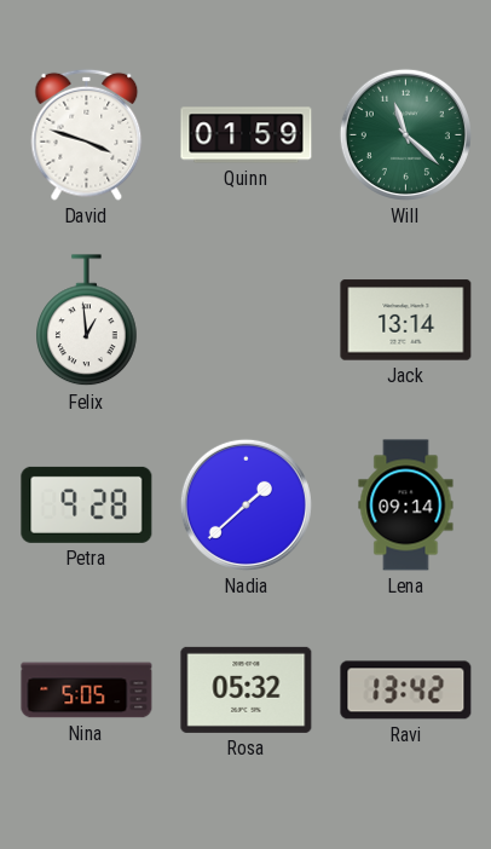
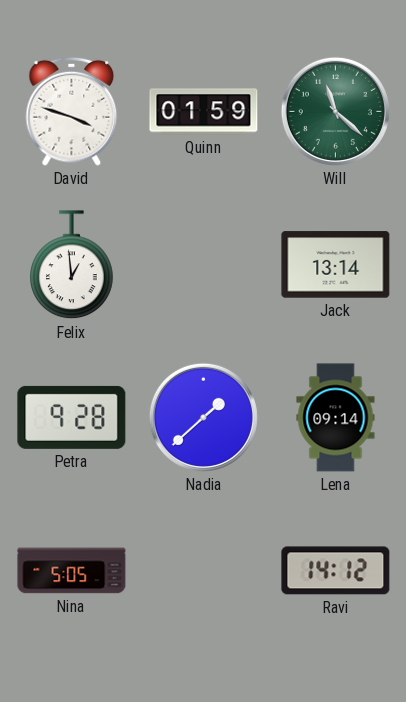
Rosa: 05:32 -> none
Ravi: 13:42 -> 14:12
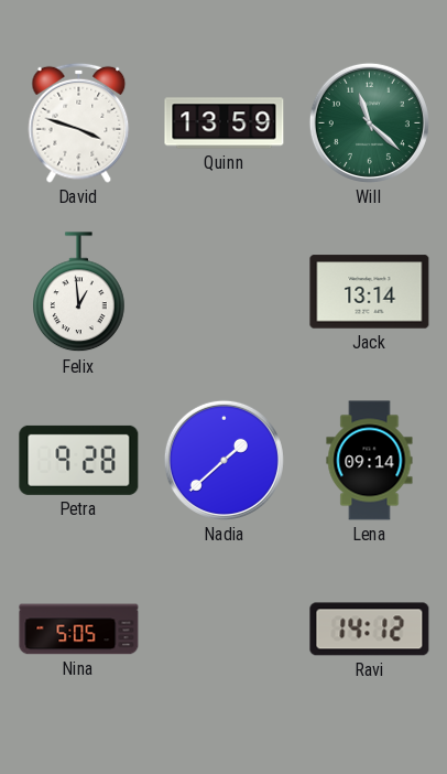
Quinn: 01:59 -> 13:59
